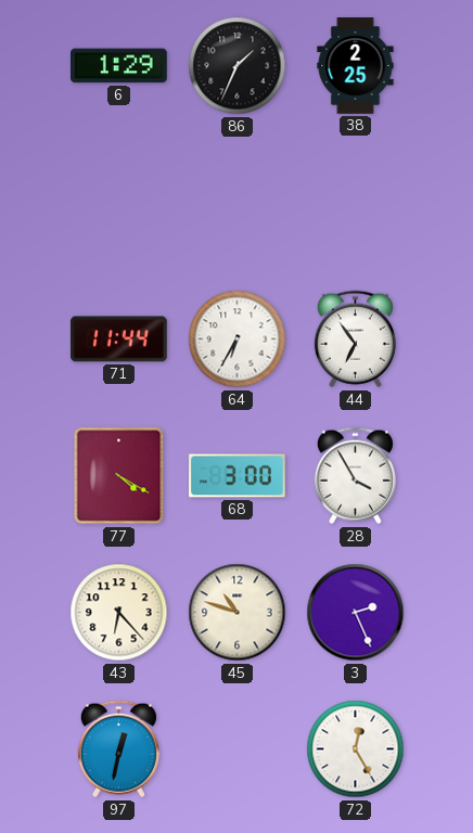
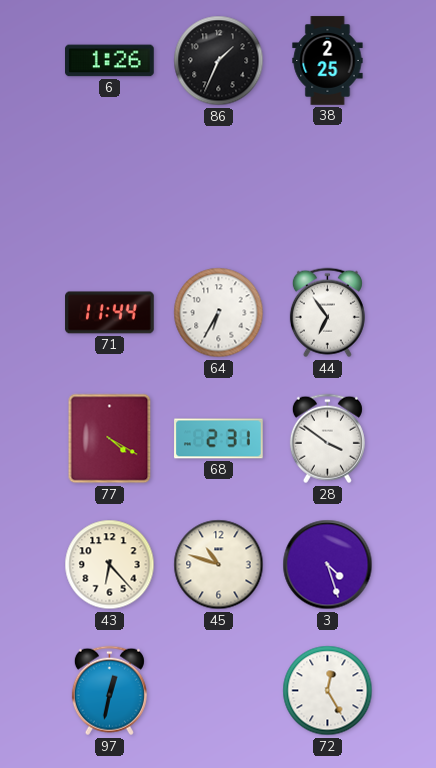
6: 1:29 -> 1:26
68: 3:00 -> 2:31
28: 3:55 -> 3:51
3: 2:26 -> 4:27
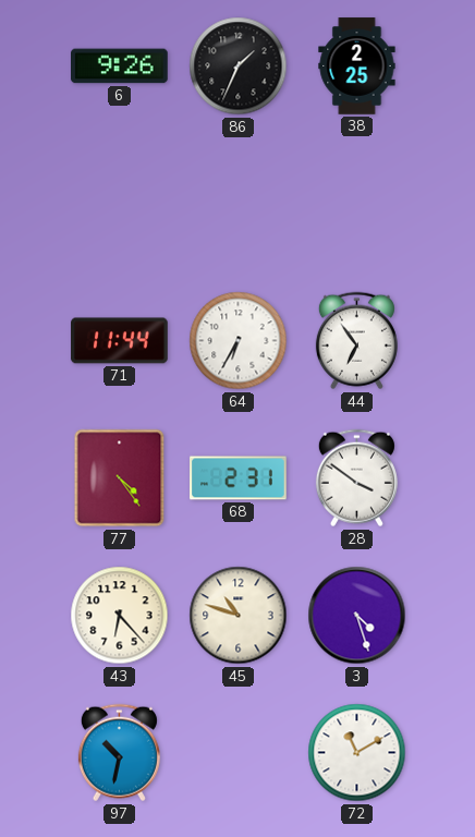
6: 1:26 -> 9:26
77: 4:20 -> 4:24
97: 12:32 -> 10:32
72: 12:25 -> 11:10
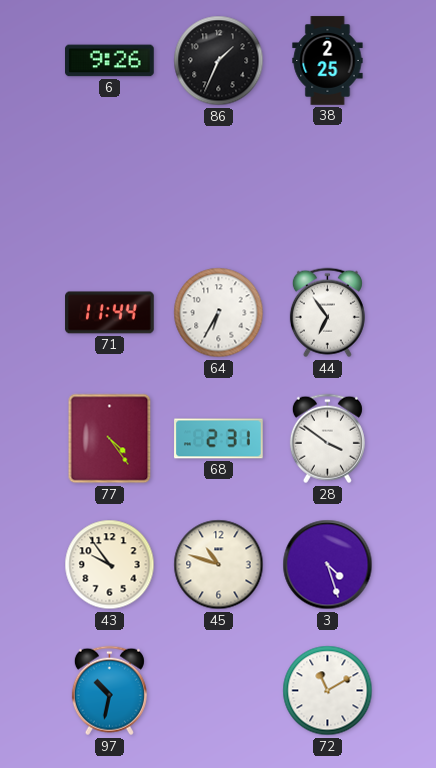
43: 6:23 -> 9:54
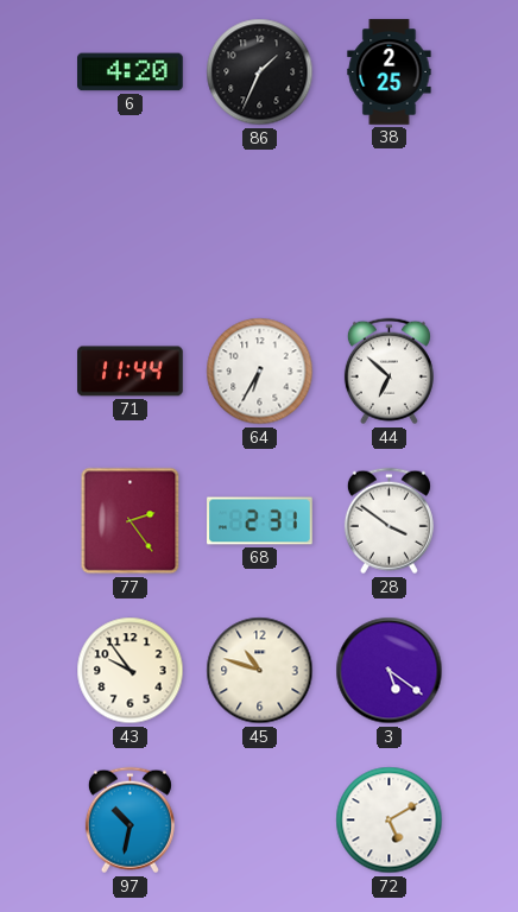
6: 9:26 -> 4:20
44: 6:54 -> 6:52
77: 4:24 -> 2:24
3: 4:27 -> 5:21
72: 11:10 -> 5:10
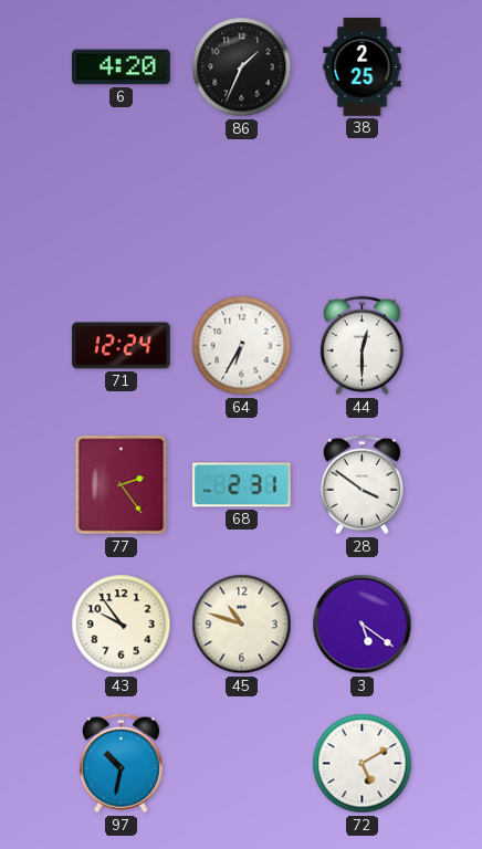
71: 11:44 -> 12:24
44: 6:52 -> 12:30
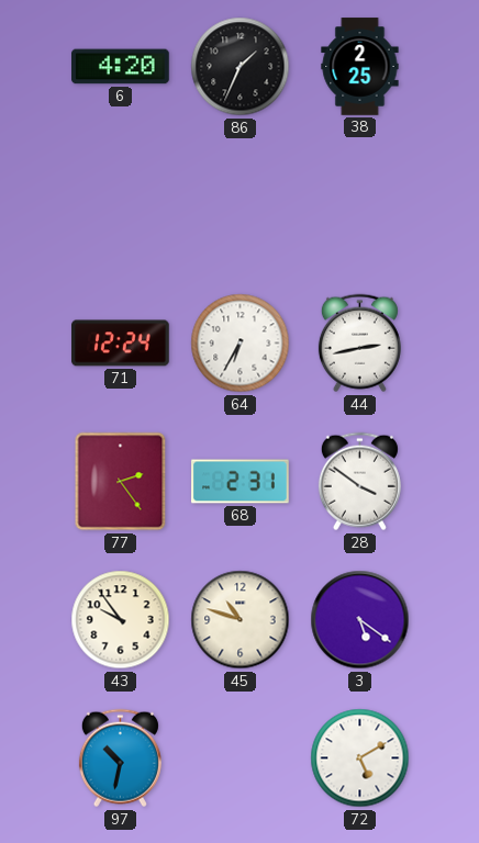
44: 12:30 -> 2:43
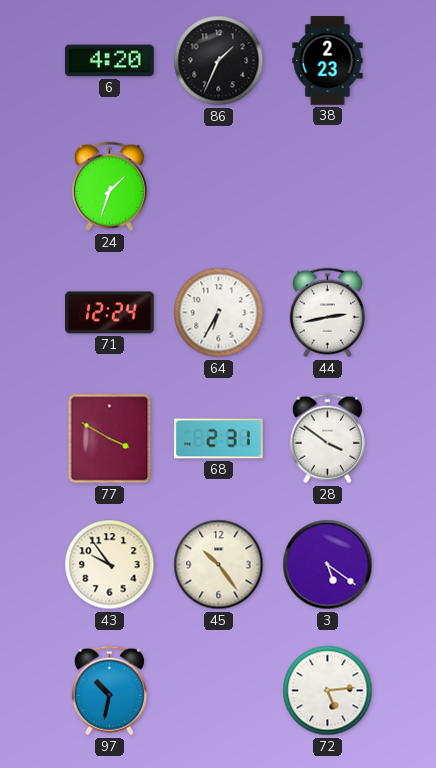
38: 2:25 -> 2:23
24: none -> 1:33
77: 2:24 -> 3:50
45: 10:48 -> 10:24
72: 5:10 -> 5:14
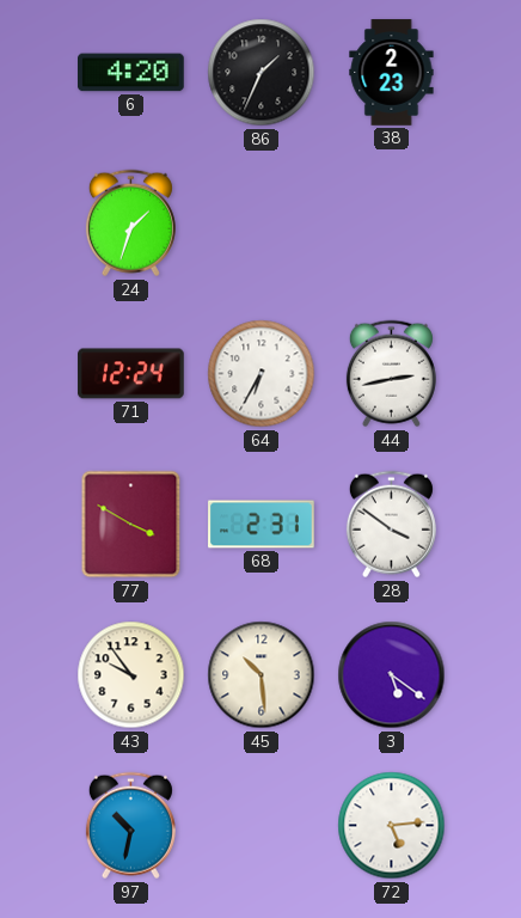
45: 10:24 -> 10:29
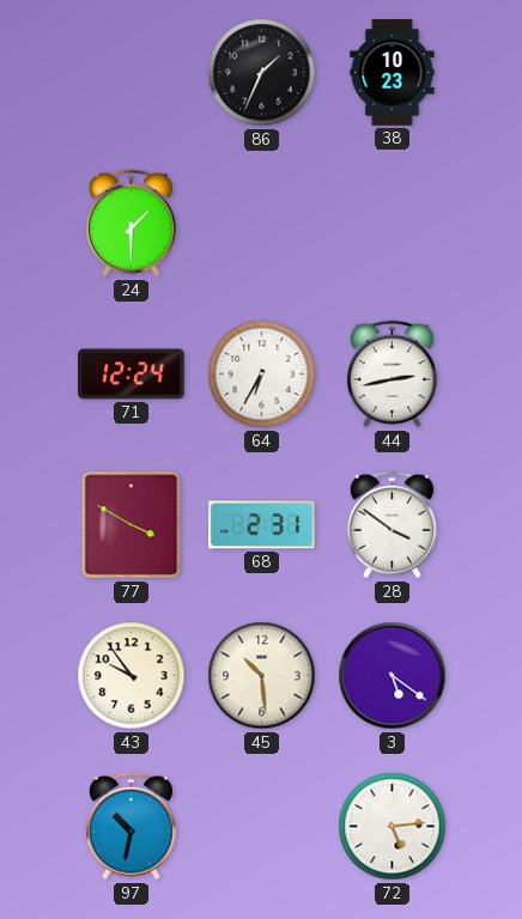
6: 4:20 -> none
38: 2:23 -> 10:23
24: 1:33 -> 1:30
